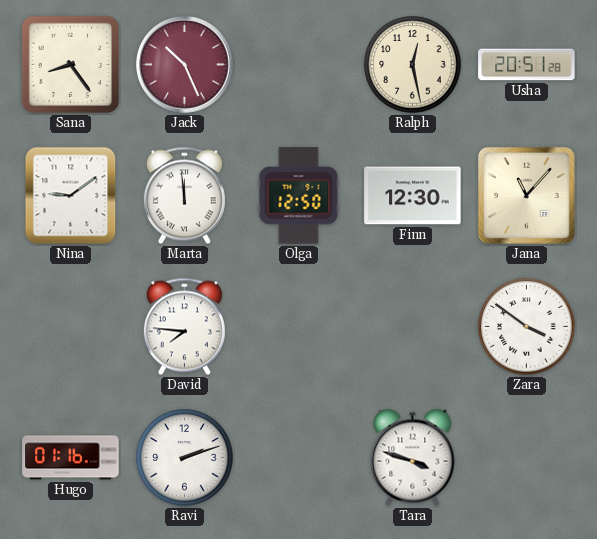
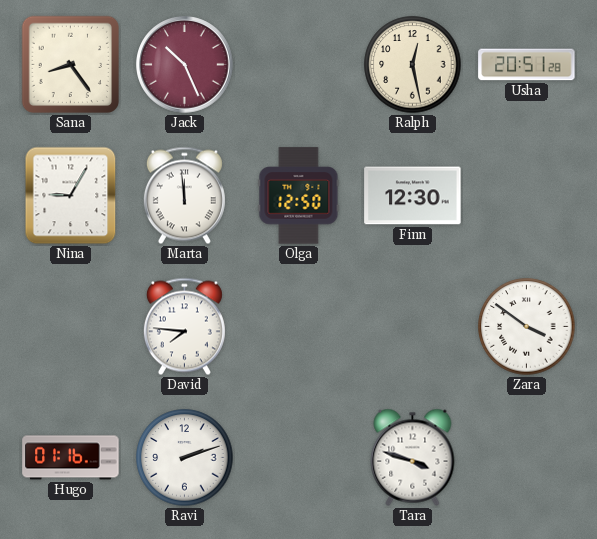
Nina: 9:09 -> 9:05
Jana: 11:07 -> none
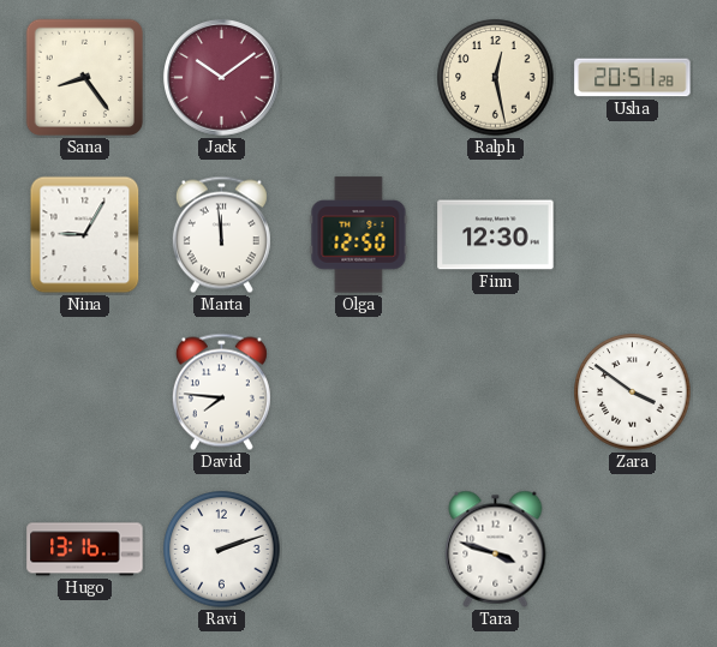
Jack: 10:26 -> 10:09
Hugo: 01:16 -> 13:16
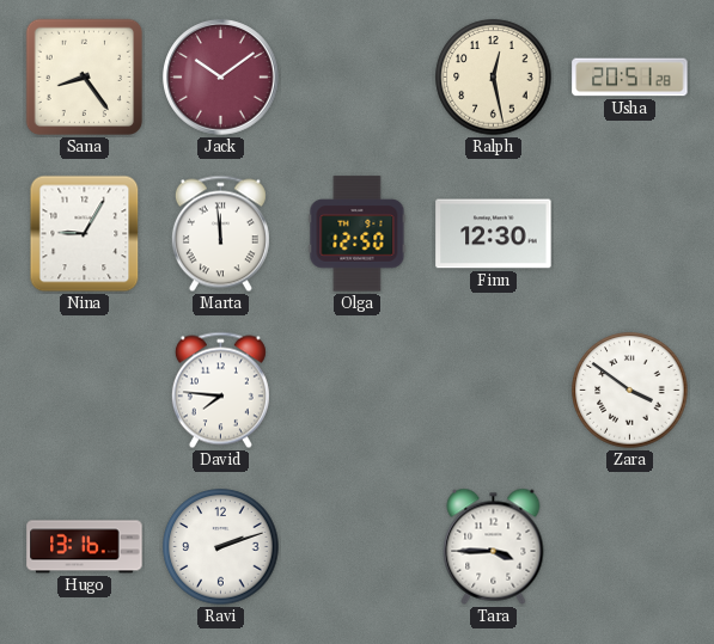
Tara: 3:48 -> 3:45
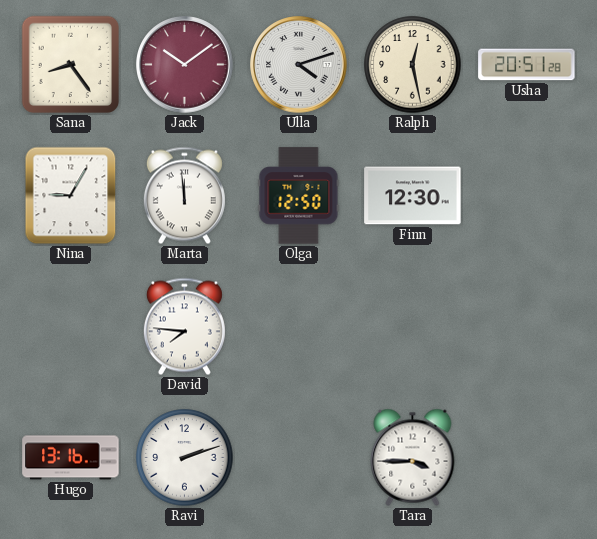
Ulla: none -> 4:12
Zara: 3:51 -> none
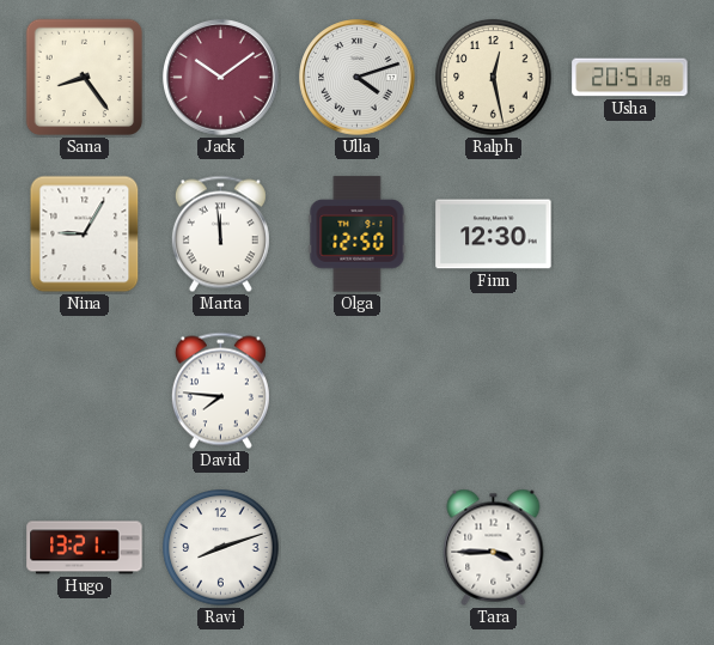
Hugo: 13:16 -> 13:21
Ravi: 2:12 -> 8:12
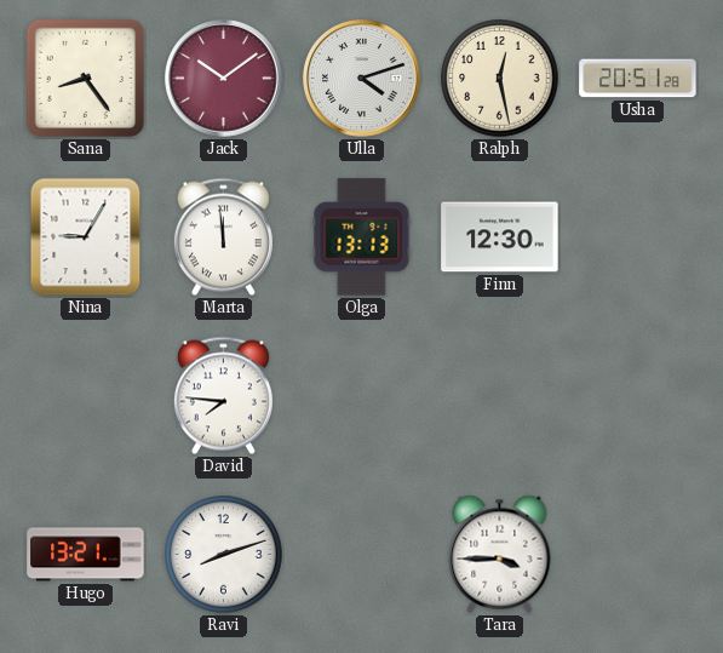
Olga: 12:50 -> 13:13
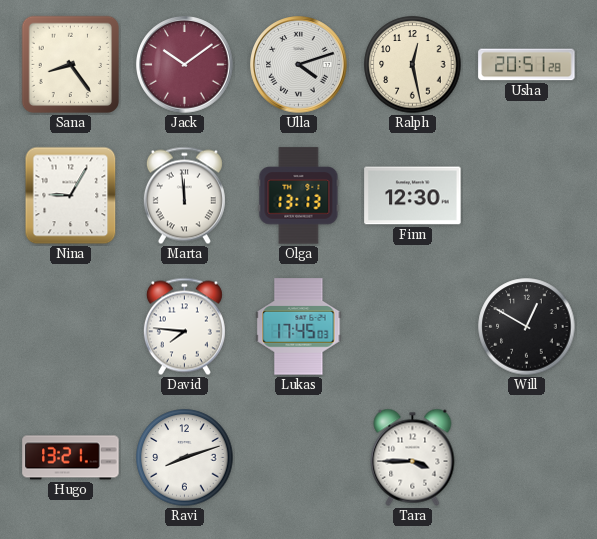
Lukas: none -> 17:45
Will: none -> 12:50
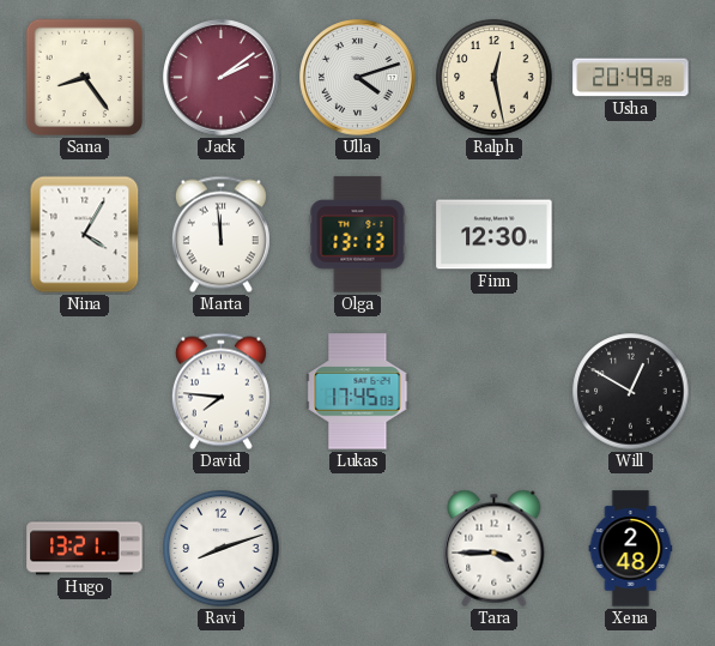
Jack: 10:09 -> 2:09
Usha: 20:51 -> 20:49
Nina: 9:05 -> 4:05
Xena: none -> 2:48
